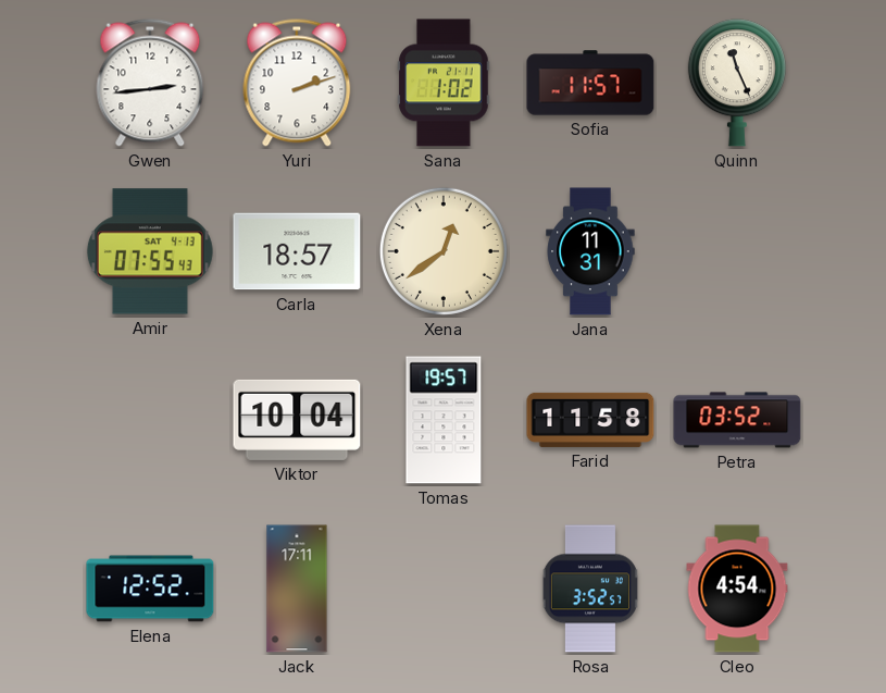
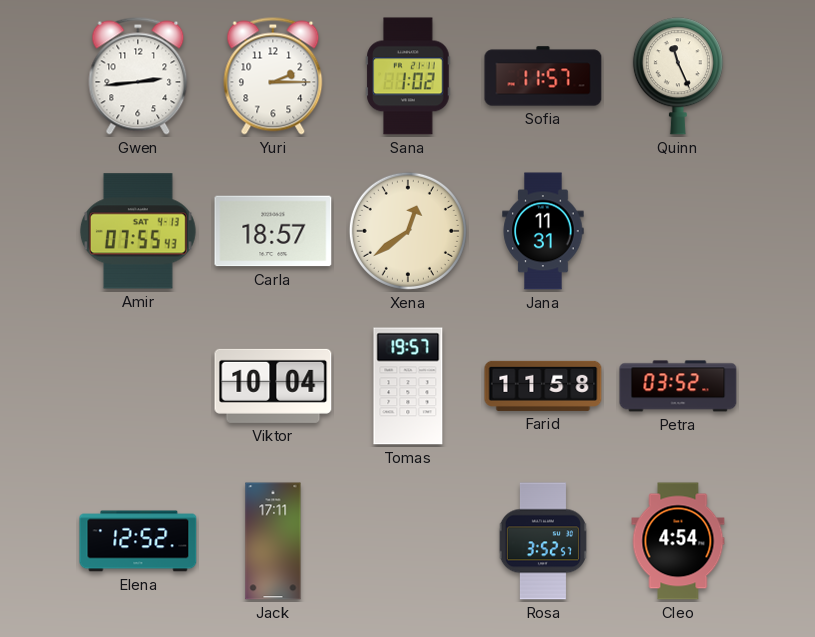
Yuri: 2:12 -> 2:15
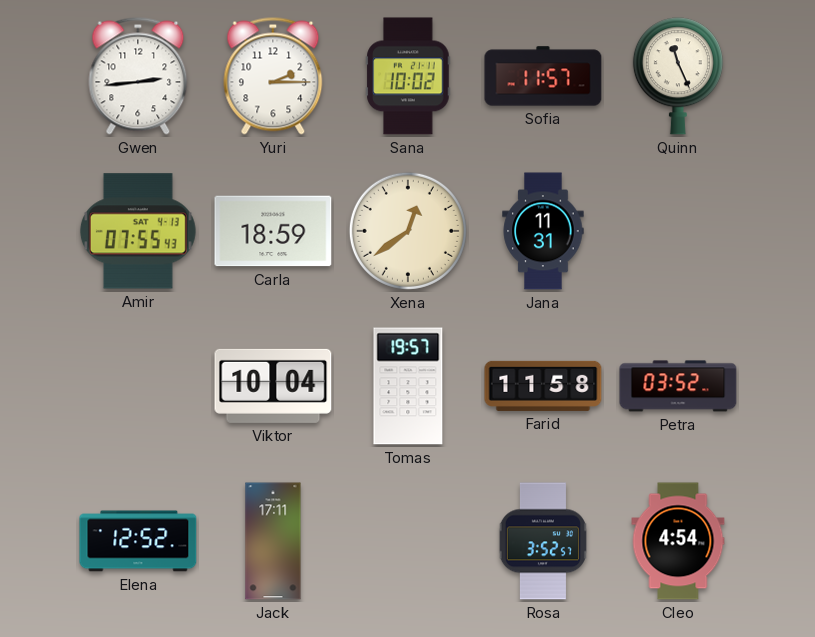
Sana: 1:02 -> 10:02
Carla: 18:57 -> 18:59
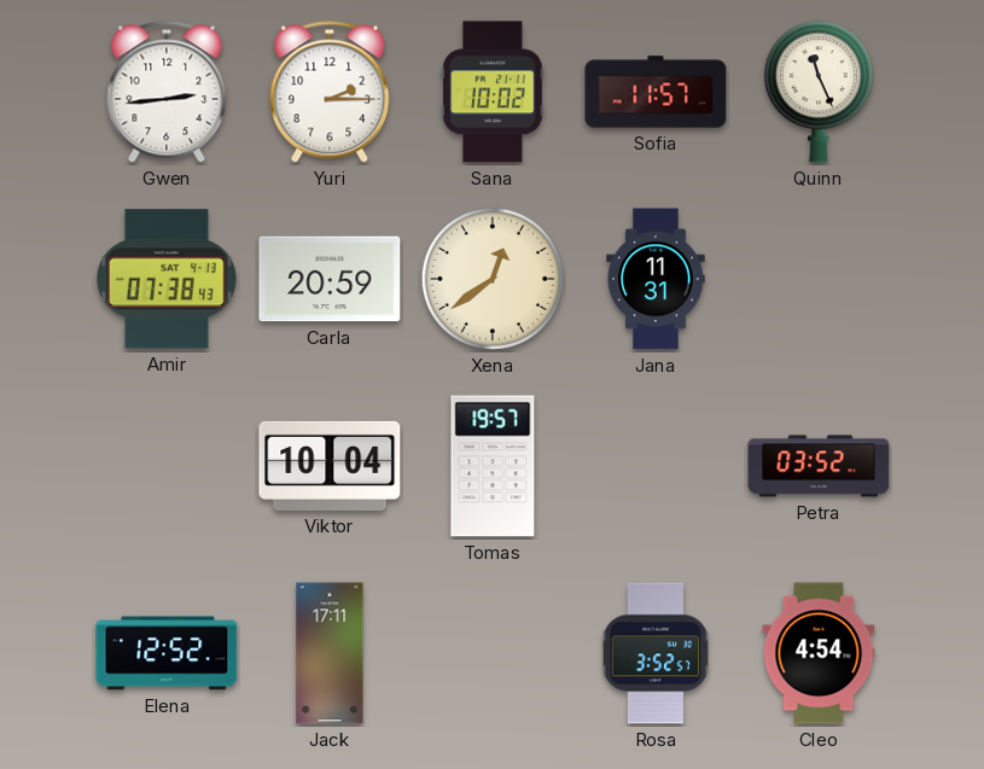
Amir: 07:55 -> 07:38
Carla: 18:59 -> 20:59
Farid: 11:58 -> none
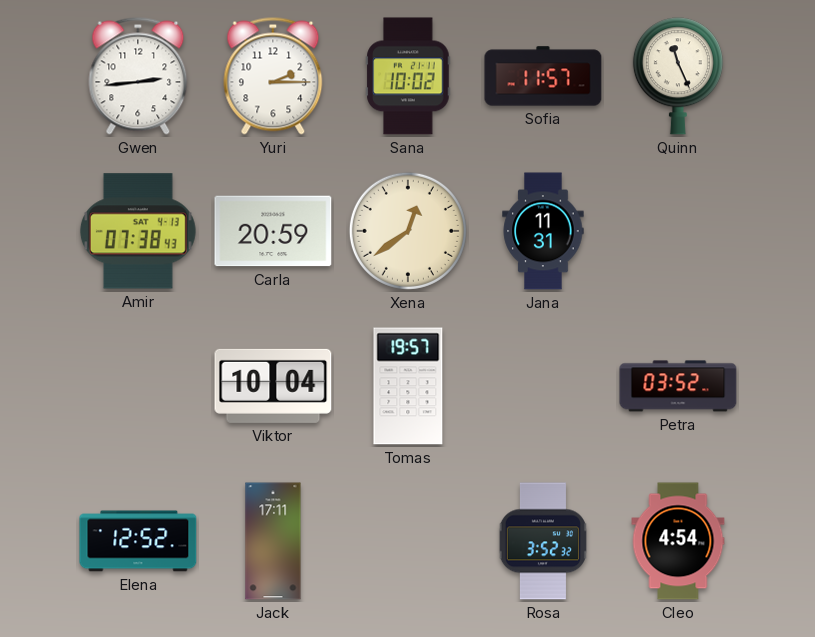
Rosa: 3:52:57 -> 3:52:32
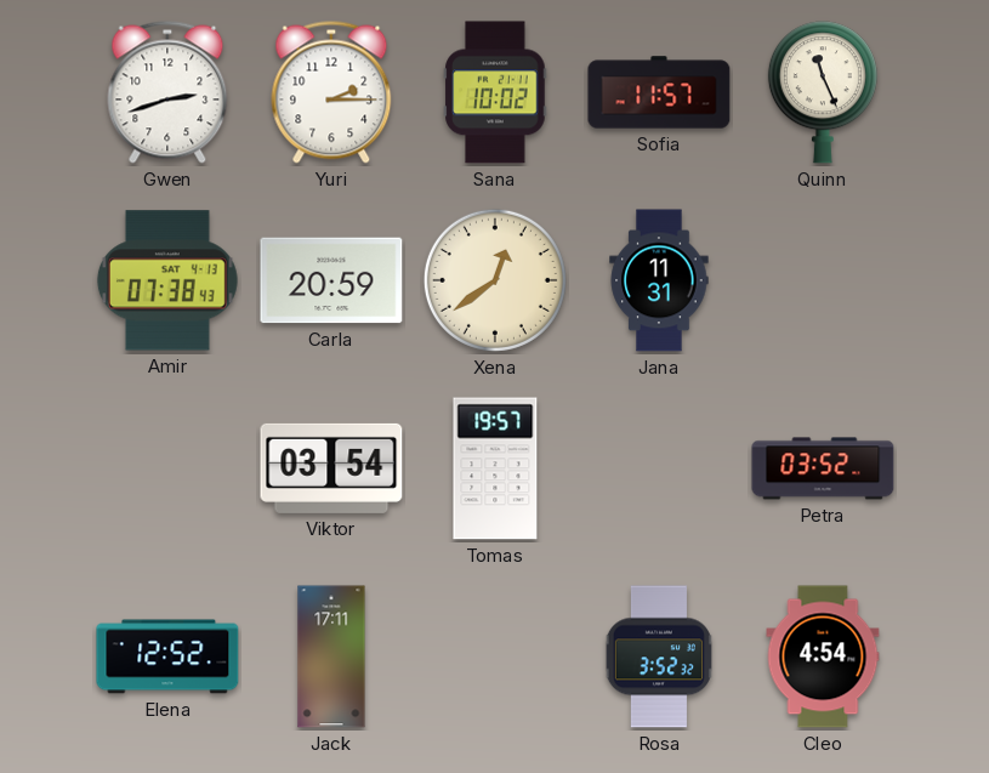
Gwen: 2:44 -> 2:42
Viktor: 10:04 -> 03:54
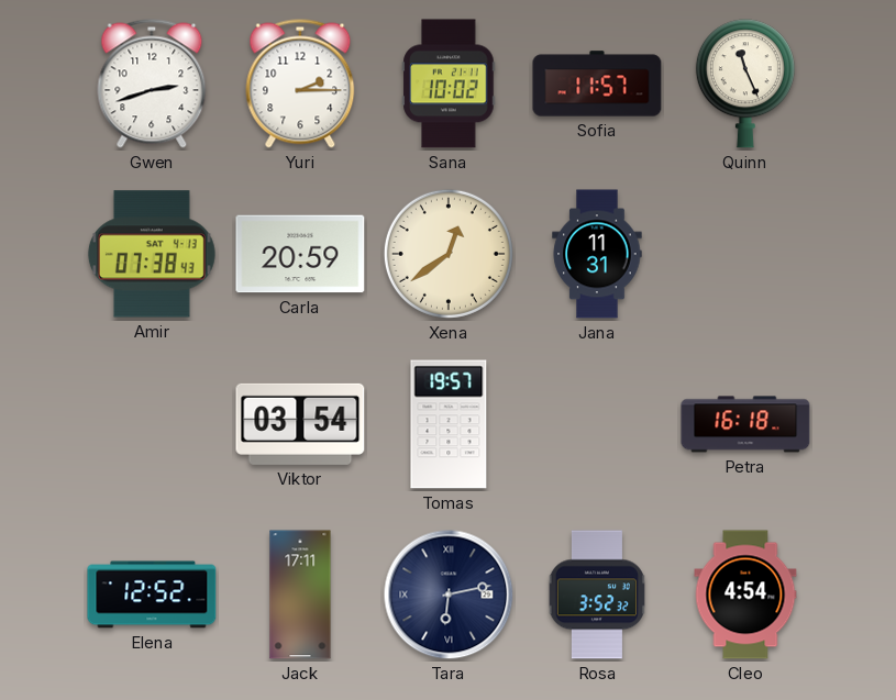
Petra: 03:52 -> 16:18
Tara: none -> 6:13
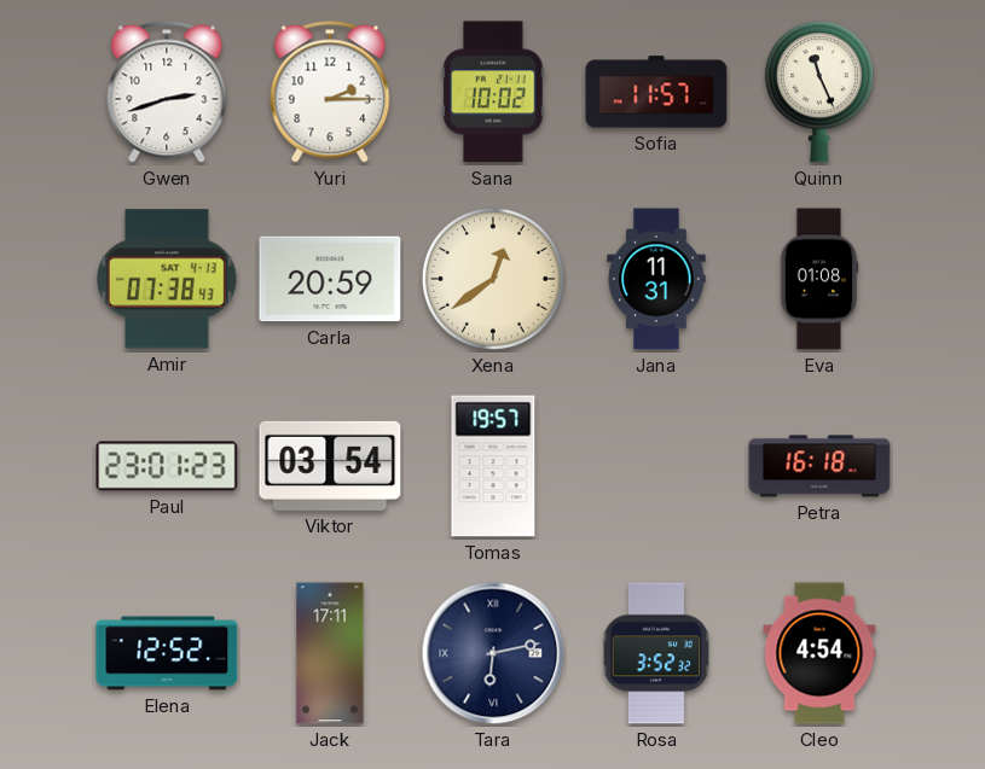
Eva: none -> 01:08
Paul: none -> 23:01
